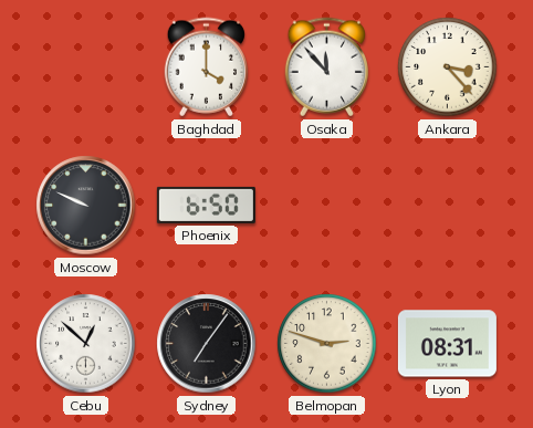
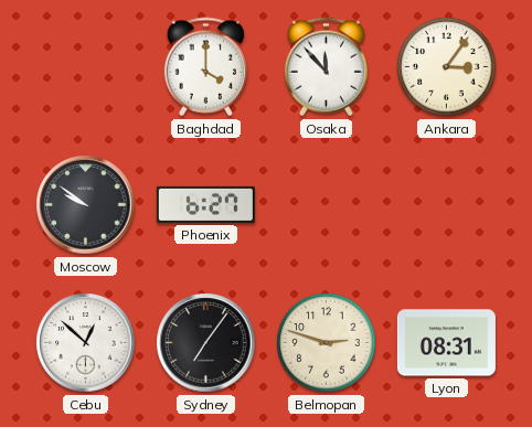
Ankara: 3:23 -> 3:06
Moscow: 9:49 -> 9:51
Phoenix: 6:50 -> 6:27
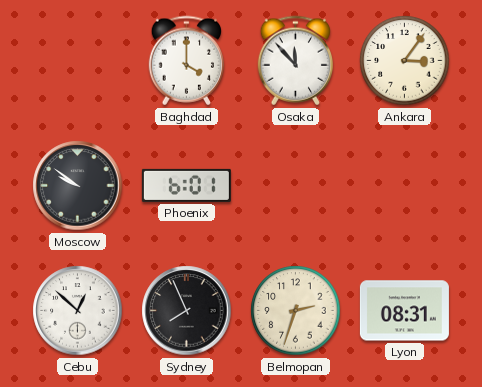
Phoenix: 6:27 -> 6:01
Sydney: 7:06 -> 7:56
Belmopan: 2:48 -> 2:33
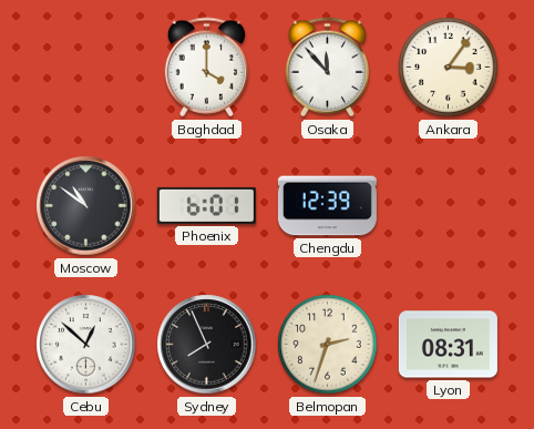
Moscow: 9:51 -> 10:51
Chengdu: none -> 12:39
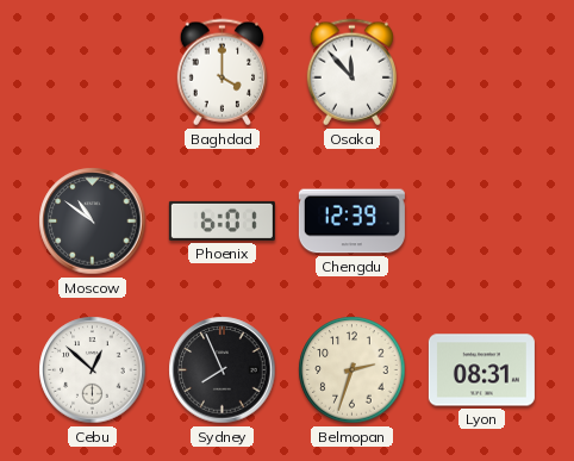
Ankara: 3:06 -> none
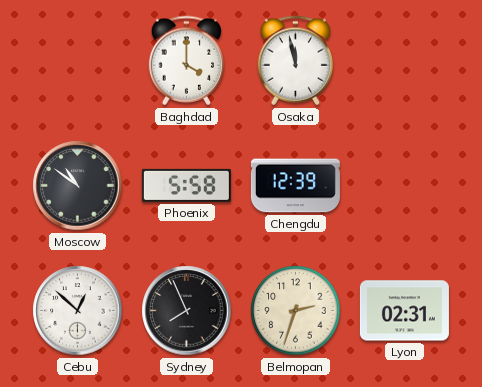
Osaka: 11:53 -> 11:58
Phoenix: 6:01 -> 5:58
Lyon: 08:31 -> 02:31
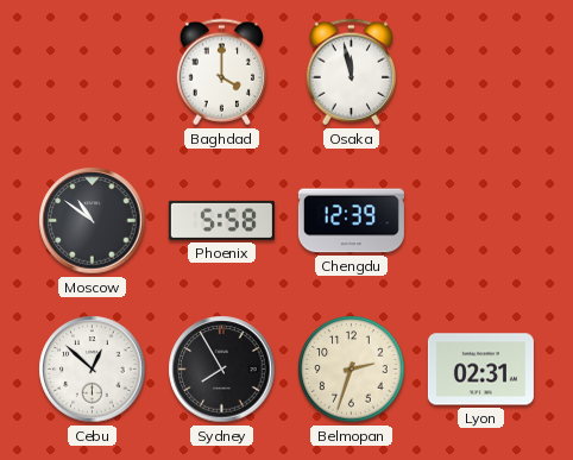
Sydney: 7:56 -> 7:55
